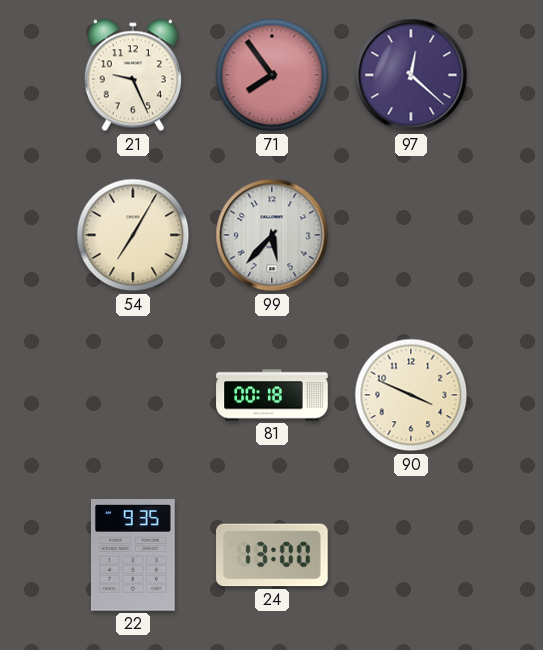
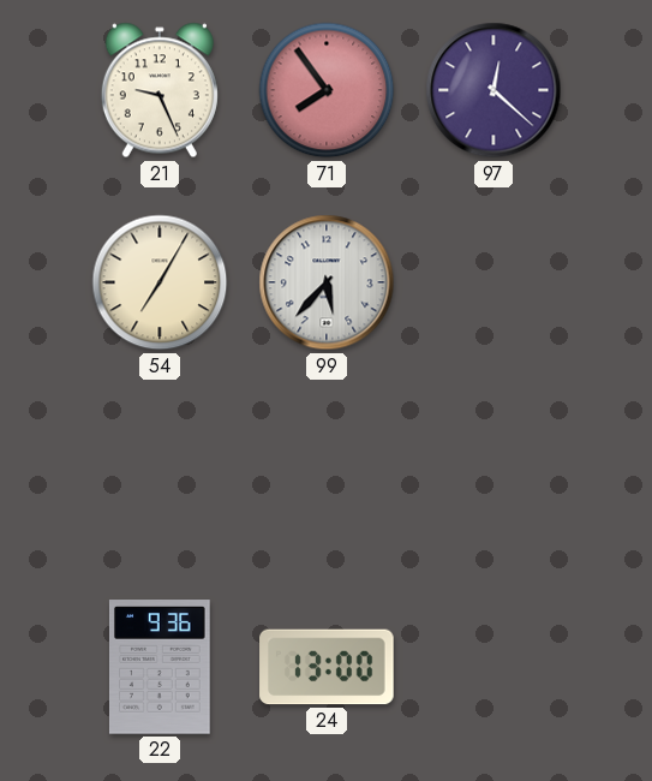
81: 00:18 -> none
90: 3:49 -> none
22: 9:35 -> 9:36
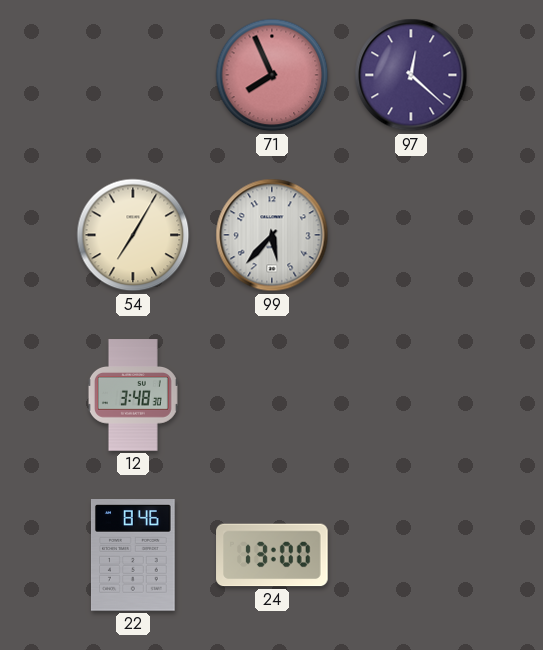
21: 9:26 -> none
71: 7:54 -> 7:56
12: none -> 3:48
22: 9:36 -> 8:46
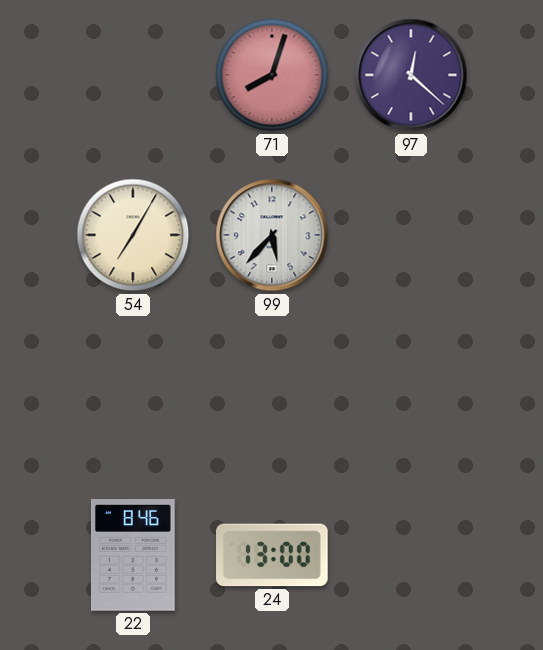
71: 7:56 -> 8:03
12: 3:48 -> none
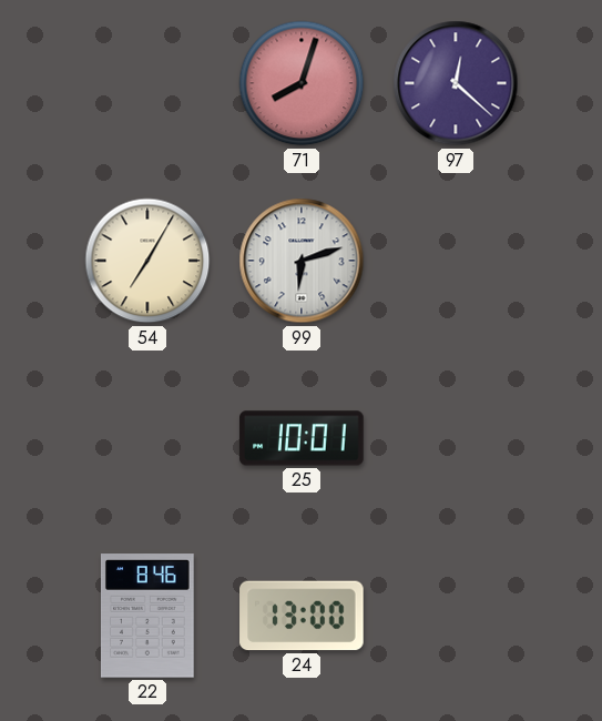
99: 5:37 -> 6:12
25: none -> 10:01
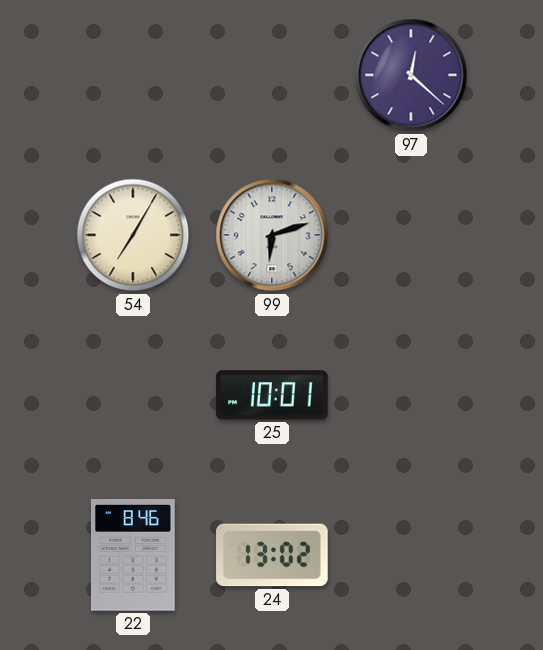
71: 8:03 -> none
24: 13:00 -> 13:02
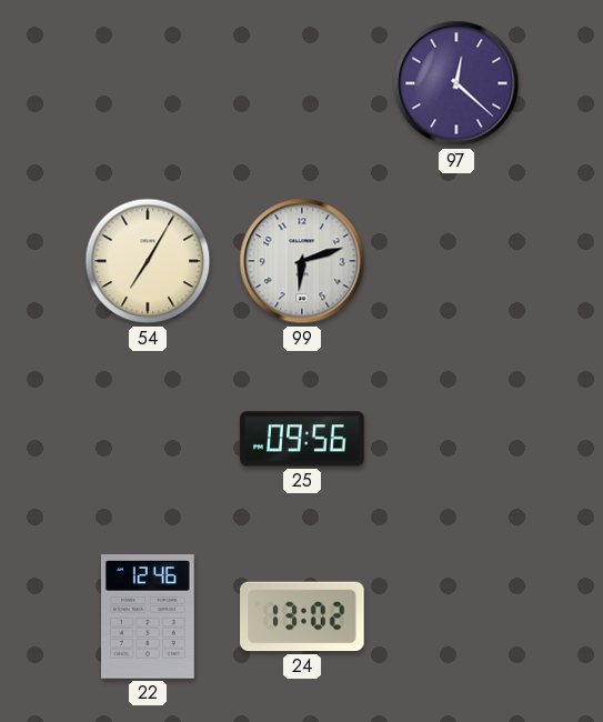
25: 10:01 -> 09:56
22: 8:46 -> 12:46
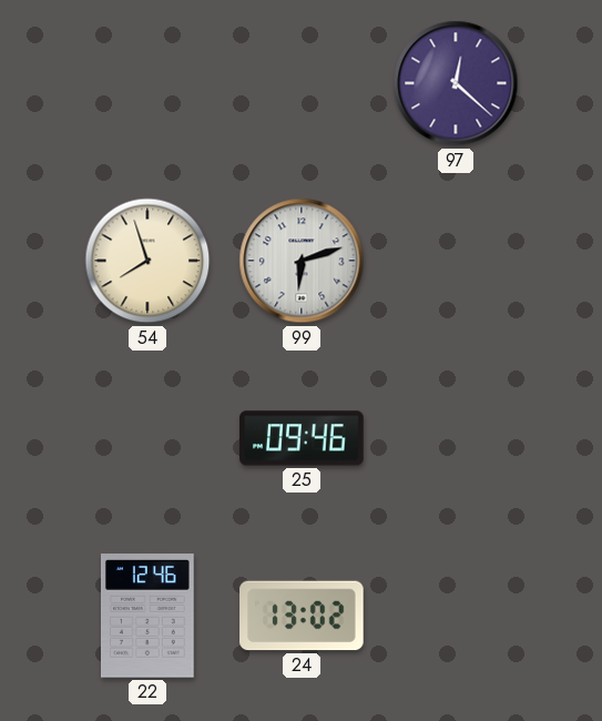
54: 7:05 -> 7:57
25: 09:56 -> 09:46
